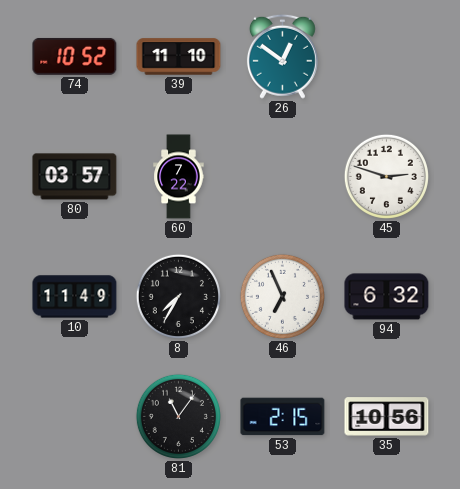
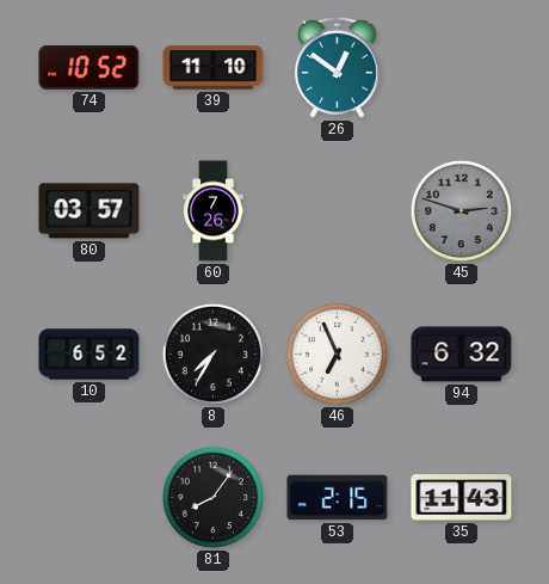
60: 7:22 -> 7:26
45 dial: white -> grey
10: 11:49 -> 6:52
81: 11:06 -> 8:06
35: 10:56 -> 11:43
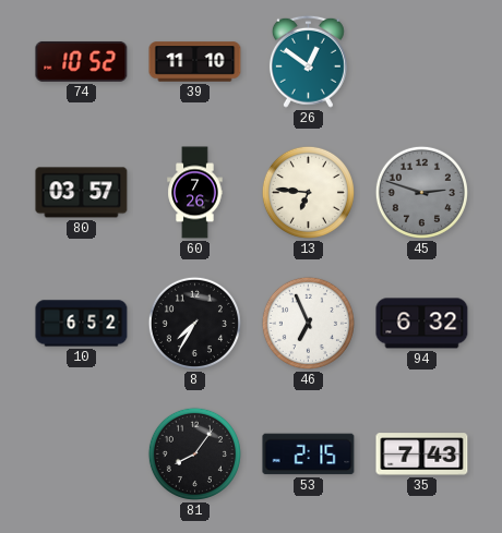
13: none -> 6:46
35: 11:43 -> 7:43
